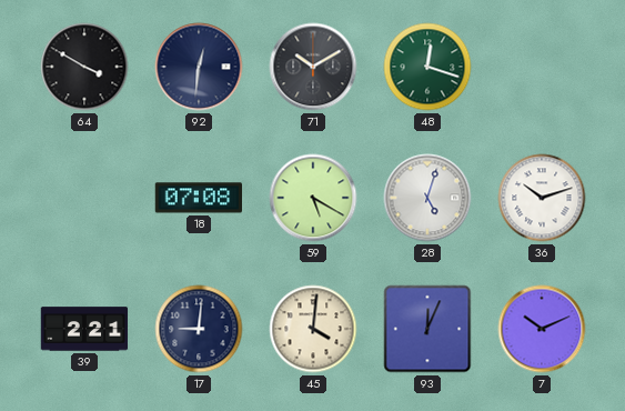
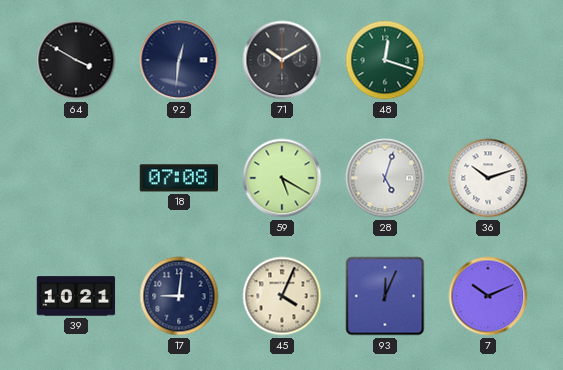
39: 2:21 -> 10:21
45: 4:01 -> 4:04
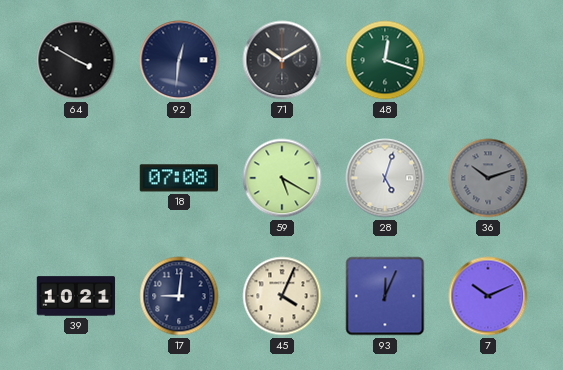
36 dial: white -> grey
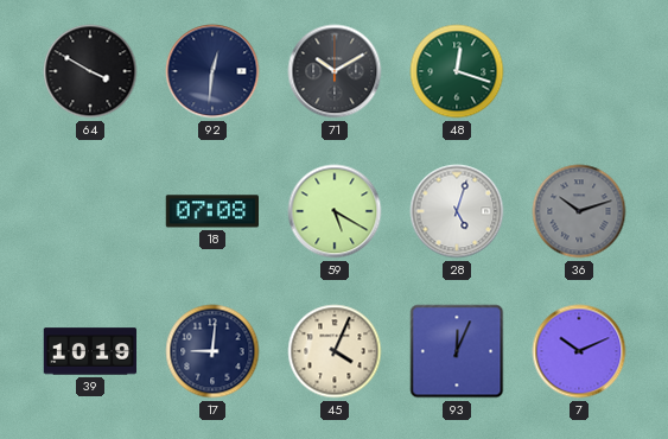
39: 10:21 -> 10:19
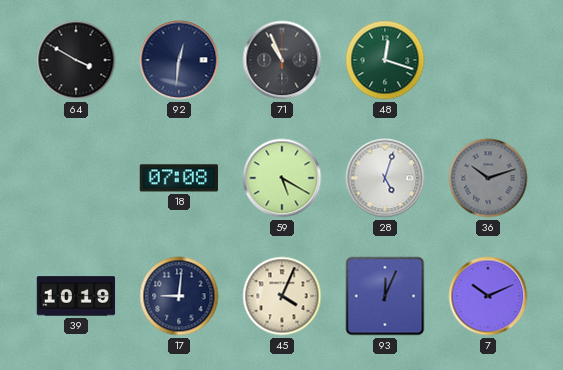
71: 10:10 -> 10:56
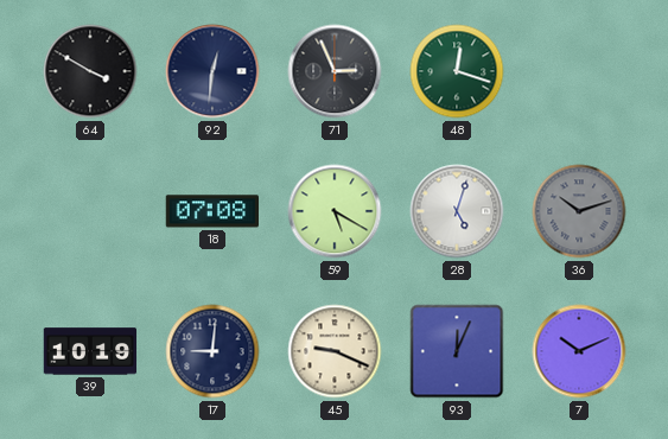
71: 10:56 -> 2:56
45: 4:04 -> 9:19
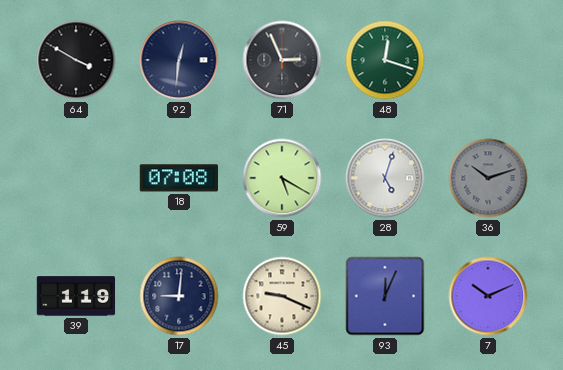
39: 10:19 -> 1:19
